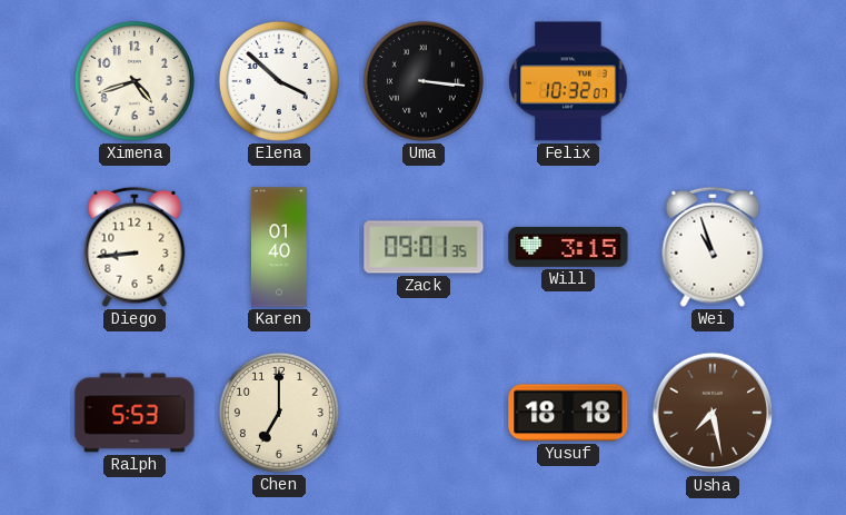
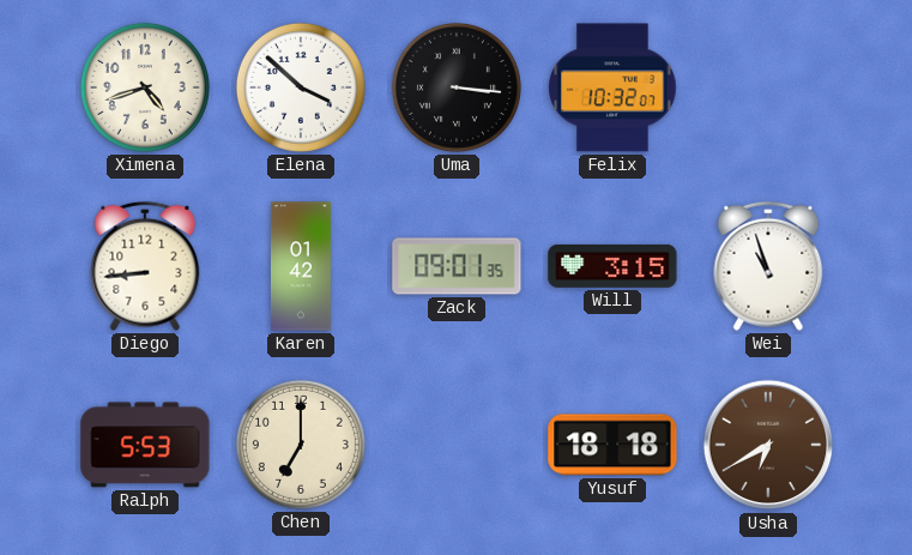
Karen: 01:40 -> 01:42
Usha: 7:28 -> 6:40
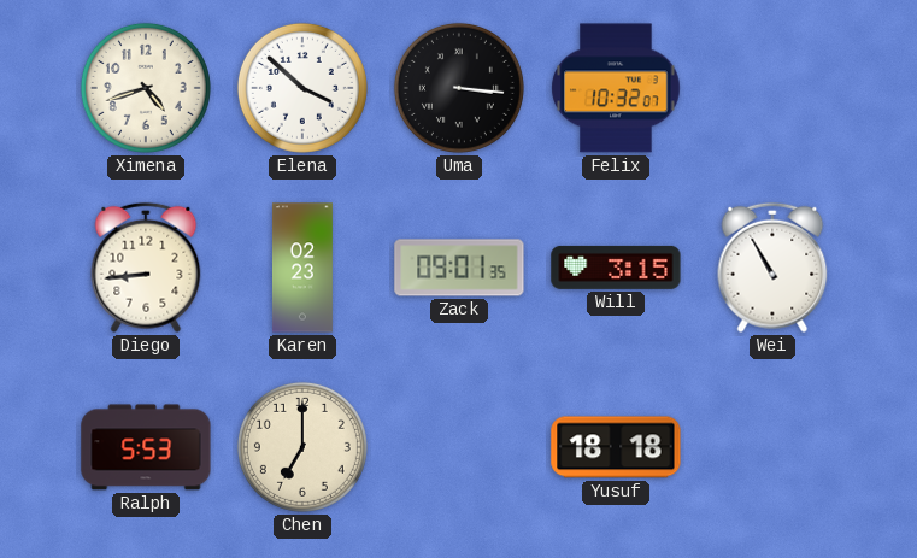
Karen: 01:42 -> 02:23
Wei: 10:57 -> 10:55
Usha: 6:40 -> none
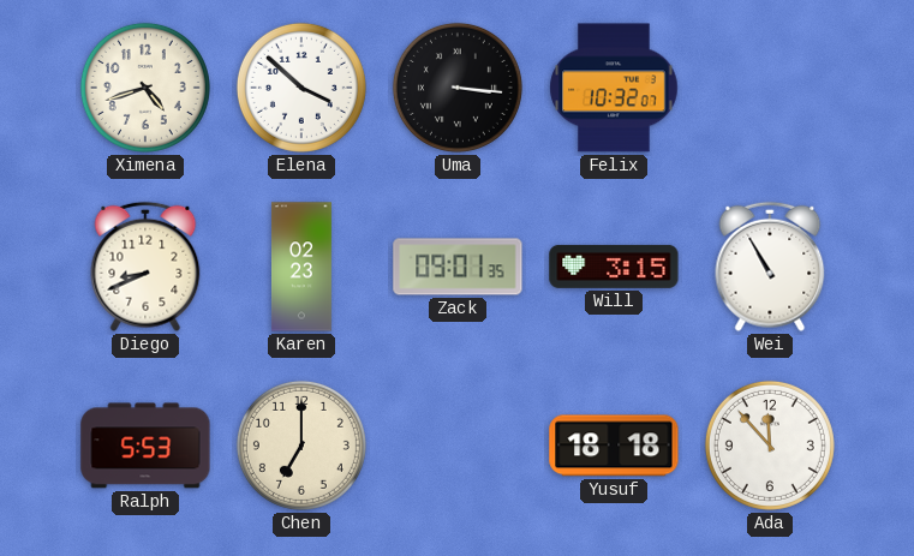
Diego: 8:44 -> 8:41
Ada: none -> 11:53
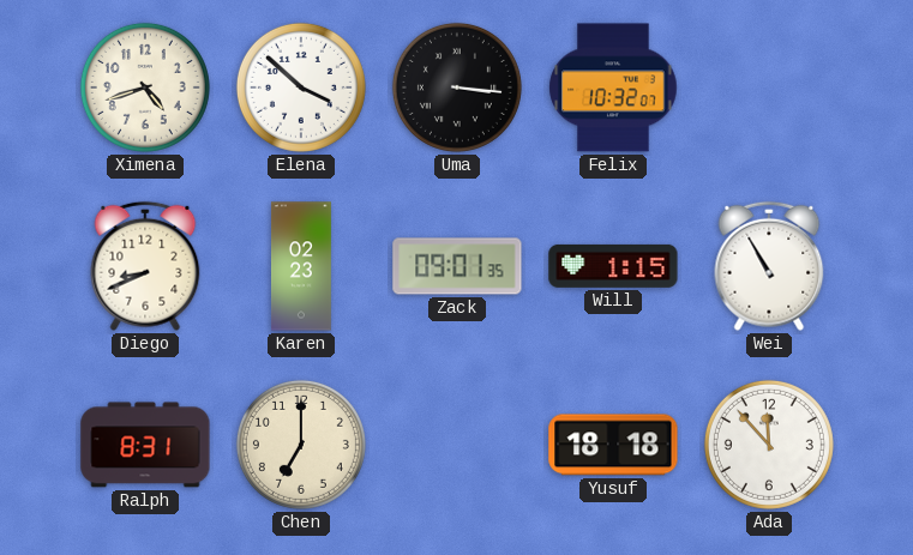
Will: 3:15 -> 1:15
Ralph: 5:53 -> 8:31
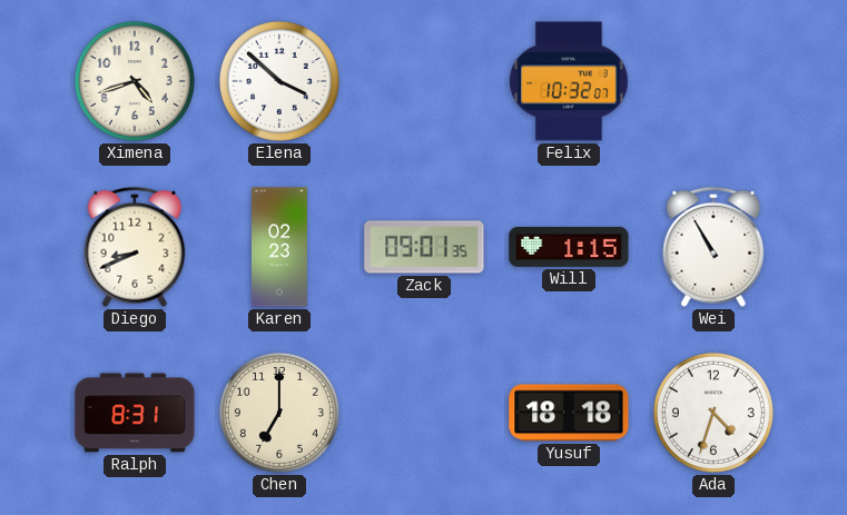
Uma: 3:16 -> none
Ada: 11:53 -> 4:33
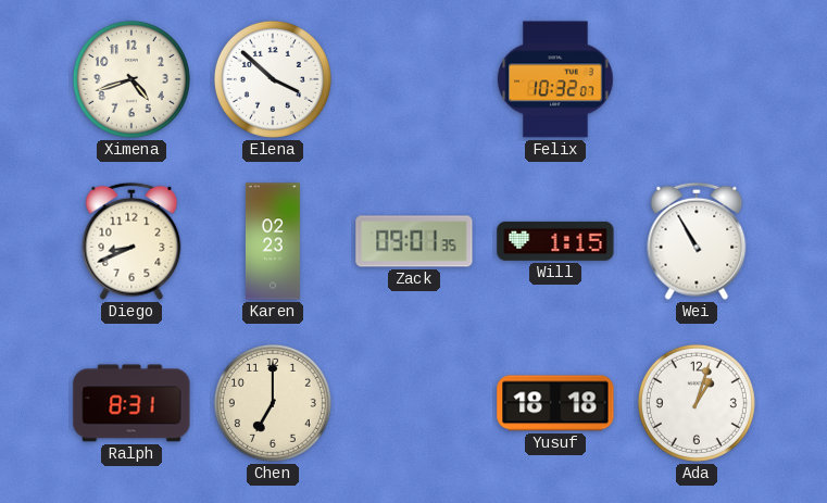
Ada: 4:33 -> 1:03
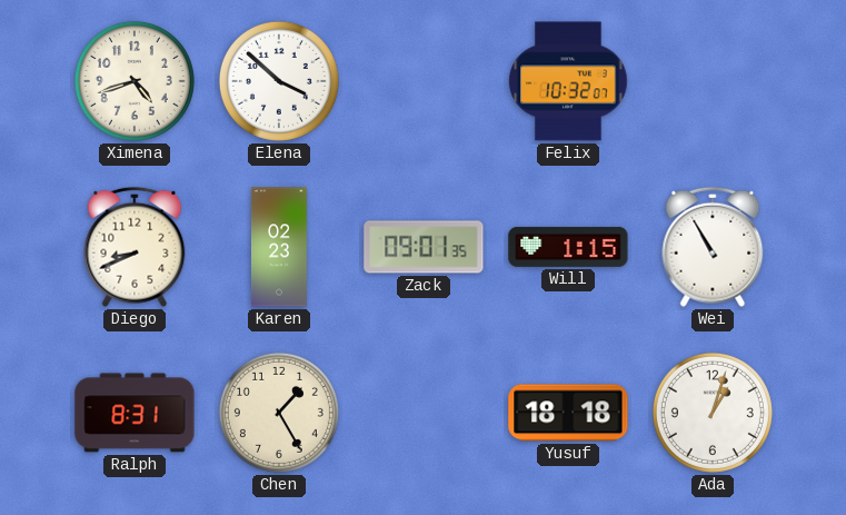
Chen: 7:00 -> 1:25
